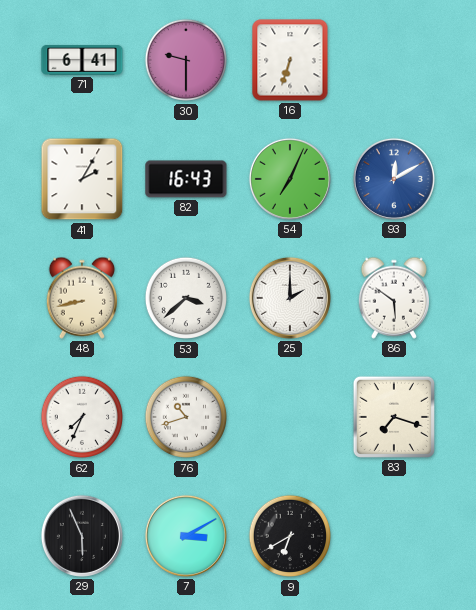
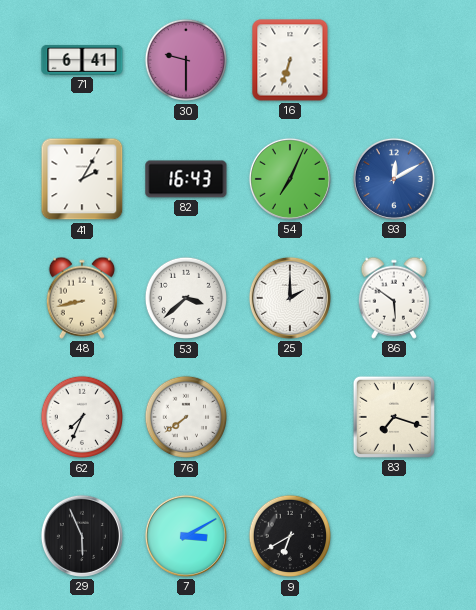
76: 10:42 -> 7:39
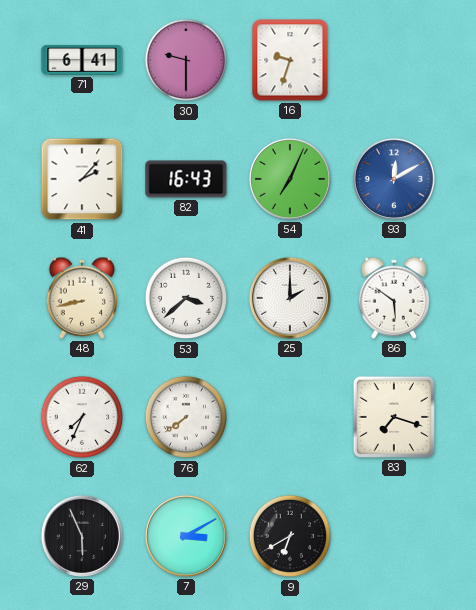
16: 6:33 -> 9:33
41: 2:05 -> 2:07
